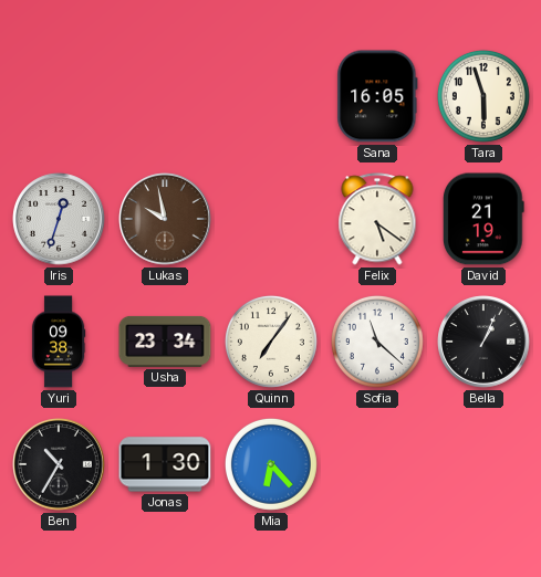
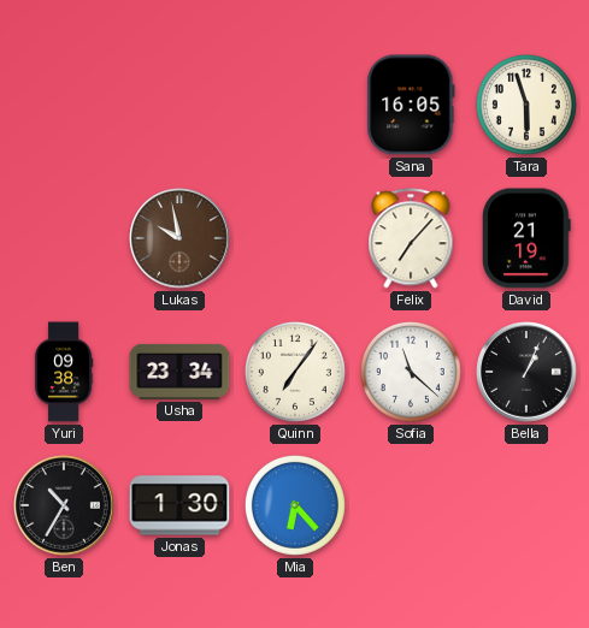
Iris: 12:33 -> none
Felix: 5:21 -> 7:07
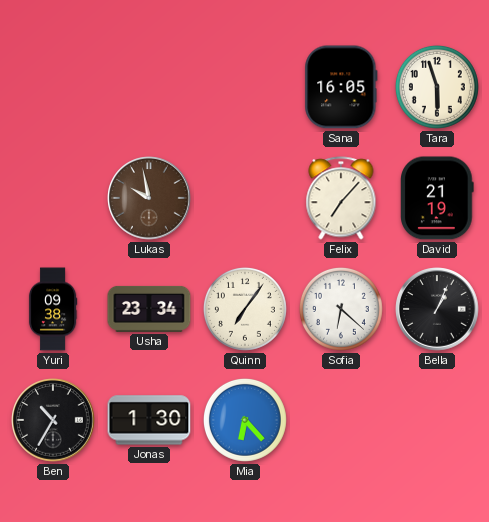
Sofia: 11:22 -> 6:22
